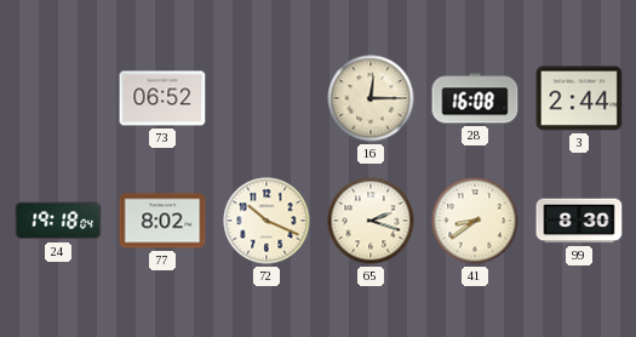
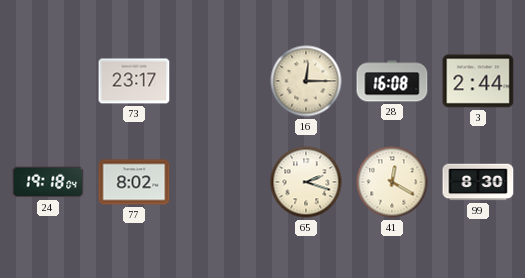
73: 06:52 -> 23:17
72: 10:19 -> none
41: 8:39 -> 12:20
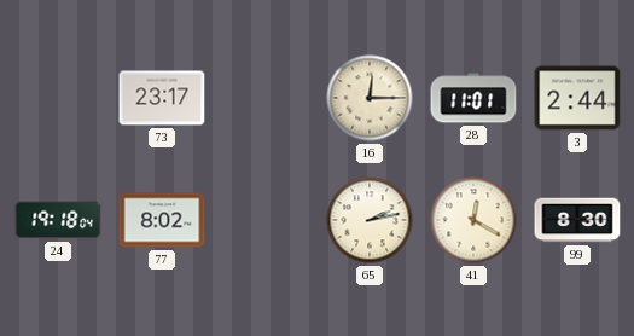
28: 16:08 -> 11:01
65: 2:18 -> 2:13
